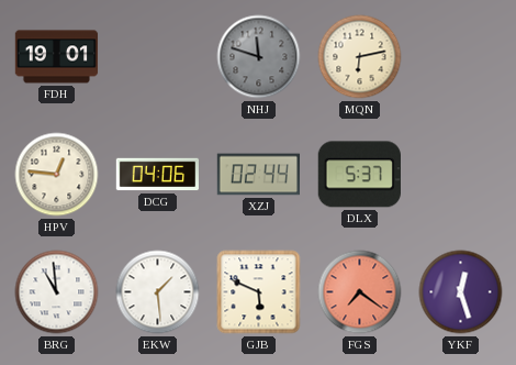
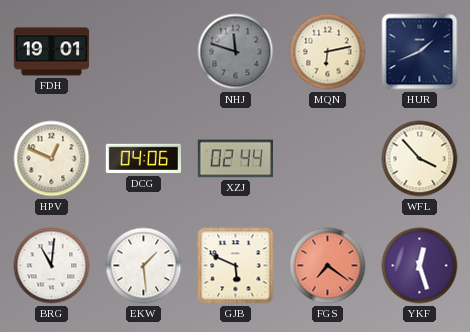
HUR: none -> 1:41
HPV: 12:46 -> 12:49
DLX: 5:37 -> none
WFL: none -> 3:53
BRG: 10:59 -> 11:01
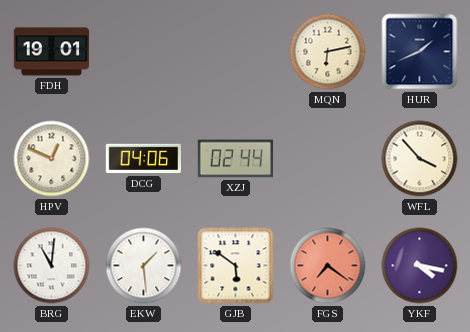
NHJ: 11:48 -> none
GJB: 5:49 -> 5:51
YKF: 12:27 -> 4:17
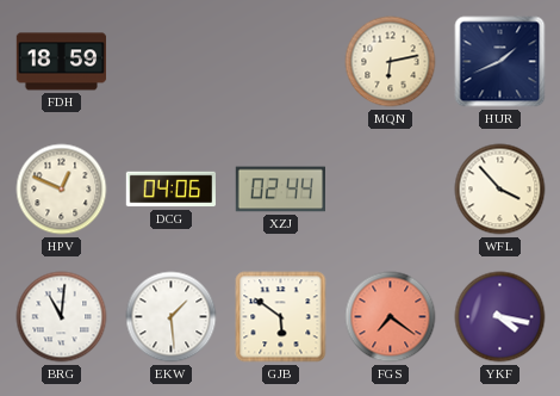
FDH: 19:01 -> 18:59
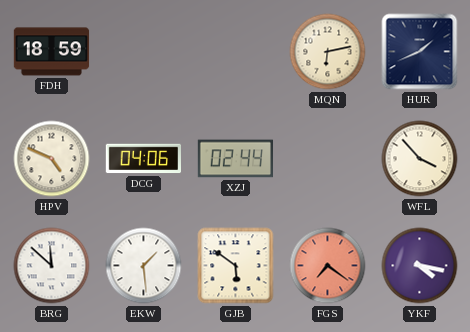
HPV: 12:49 -> 4:49
BRG: 11:01 -> 11:52
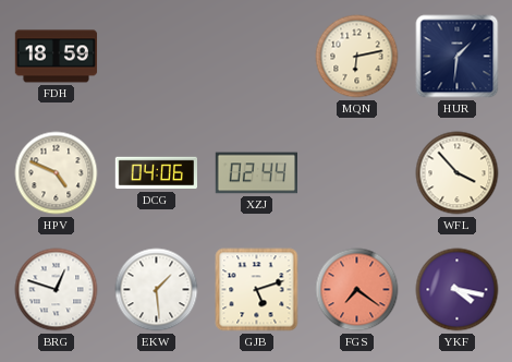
HUR: 1:41 -> 1:31
BRG: 11:52 -> 12:48
GJB: 5:51 -> 5:12
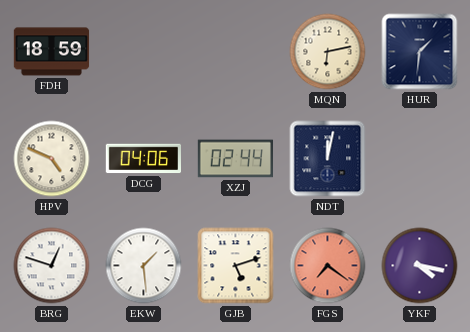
NDT: none -> 12:02
WFL: 3:53 -> none
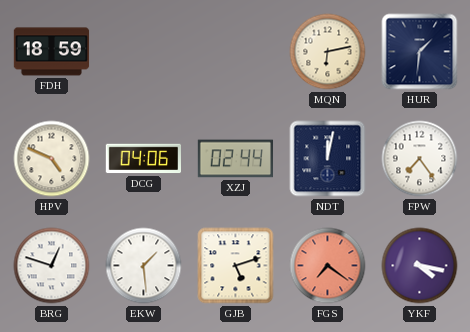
FPW: none -> 7:24
